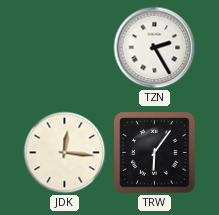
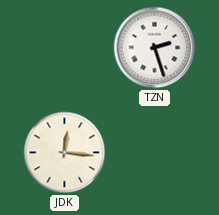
TZN: 2:25 -> 2:27
TRW: 6:06 -> none
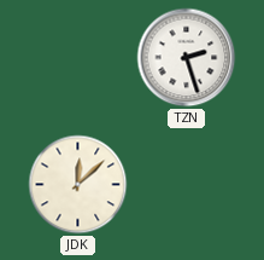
JDK: 12:16 -> 12:08
